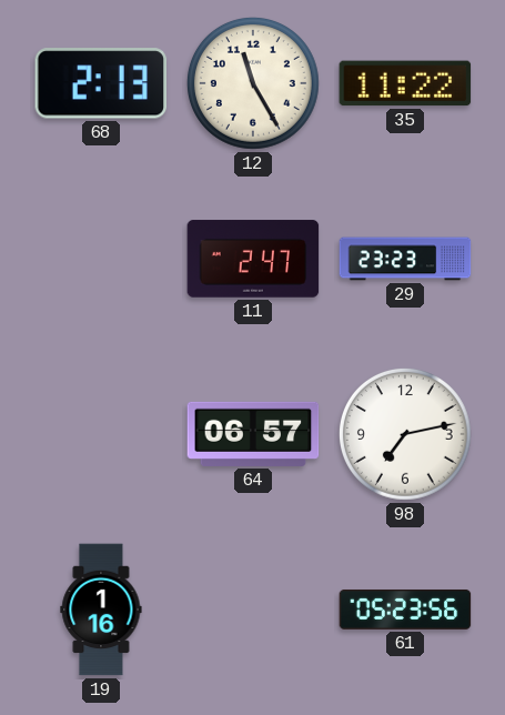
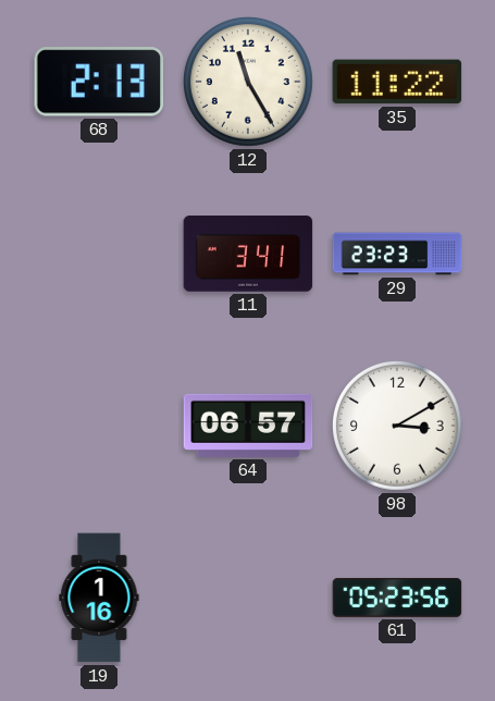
11: 2:47 -> 3:41
98: 7:13 -> 3:10
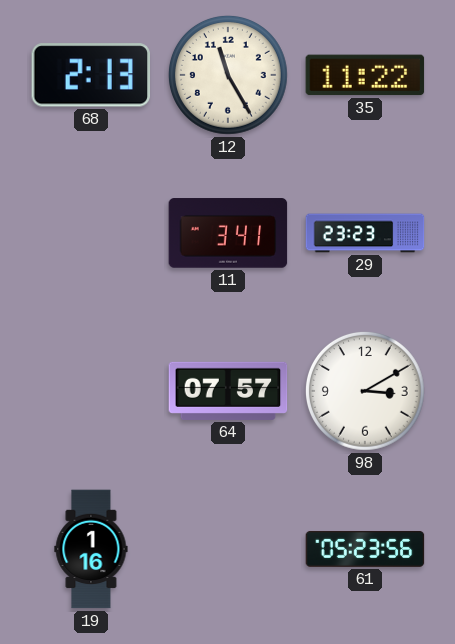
64: 06:57 -> 07:57
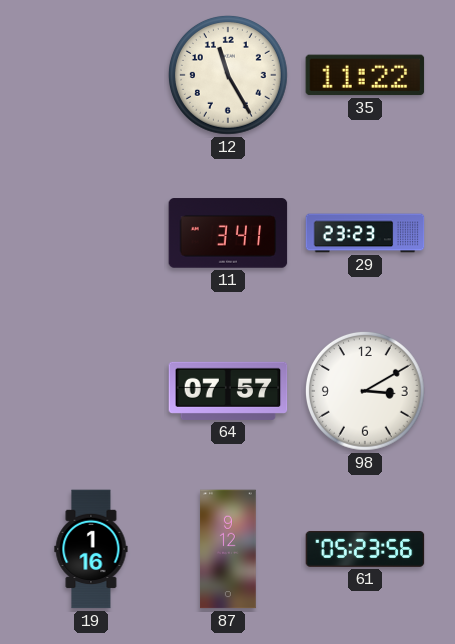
68: 2:13 -> none
87: none -> 9:12
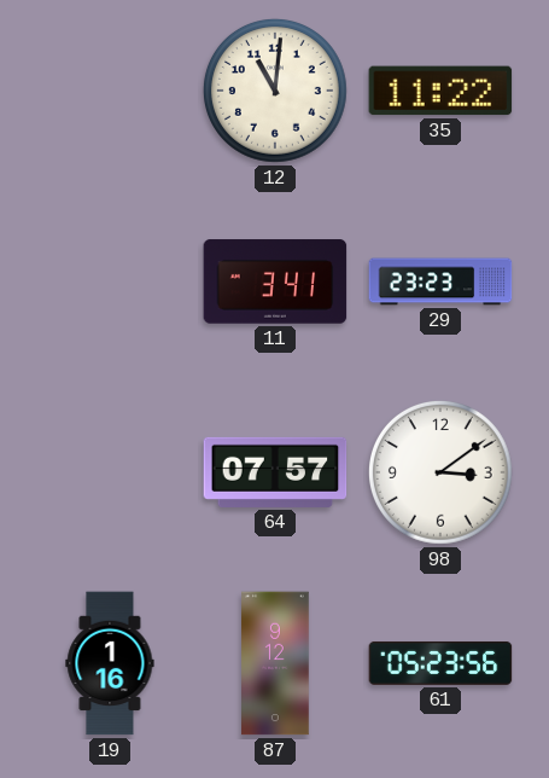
12: 11:25 -> 11:01
98: 3:10 -> 3:09
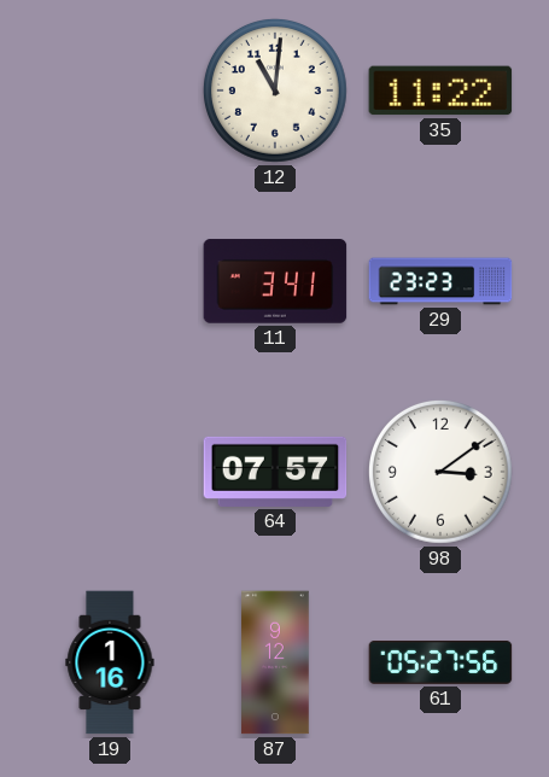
61: 05:23 -> 05:27
